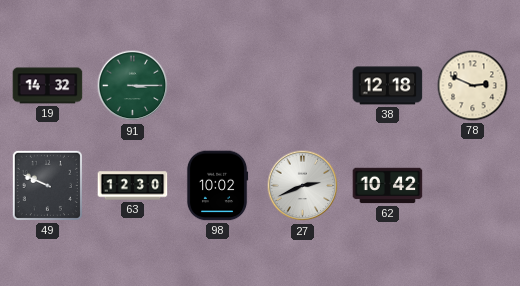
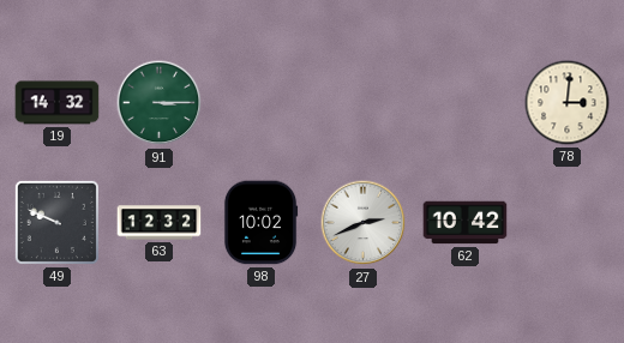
38: 12:18 -> none
78: 2:49 -> 3:01
63: 12:30 -> 12:32
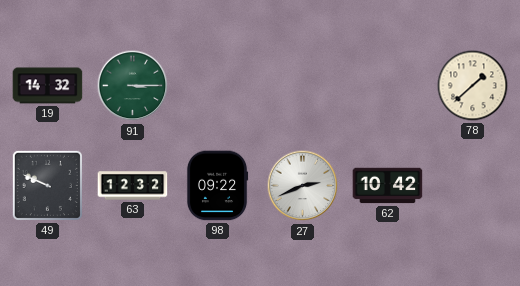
78: 3:01 -> 1:38
98: 10:02 -> 09:22
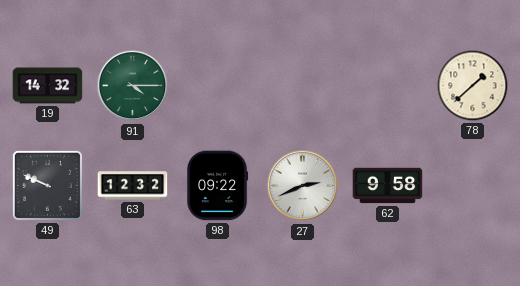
91: 3:15 -> 4:15
62: 10:42 -> 9:58
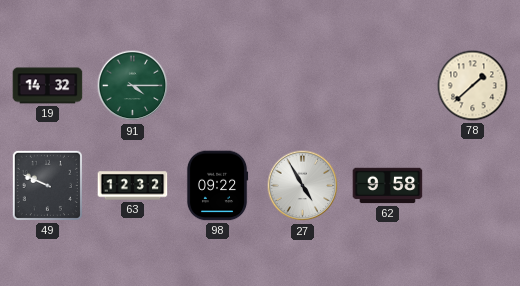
27: 2:41 -> 4:55
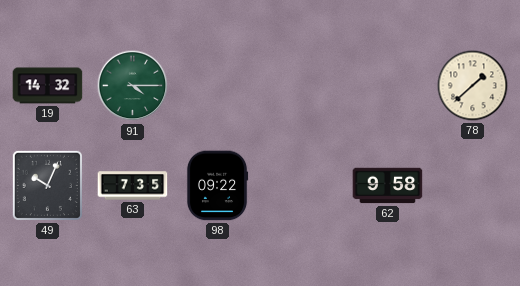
49: 9:49 -> 10:04
63: 12:32 -> 7:35
27: 4:55 -> none
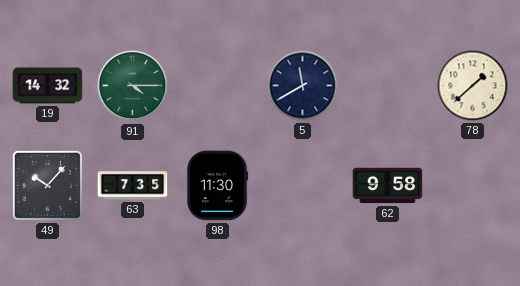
5: none -> 11:40
49: 10:04 -> 10:07
98: 09:22 -> 11:30
